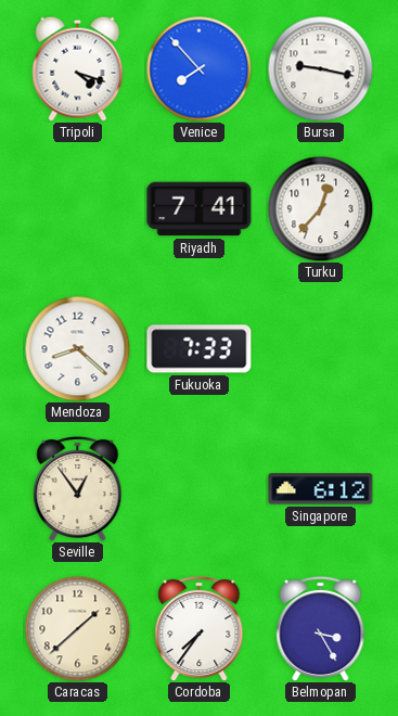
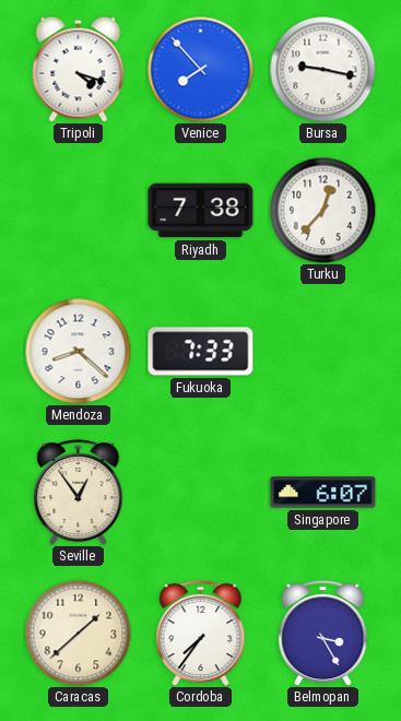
Riyadh: 7:41 -> 7:38
Singapore: 6:12 -> 6:07
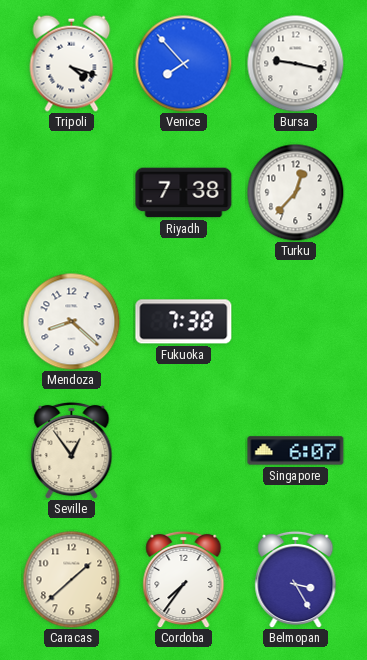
Fukuoka: 7:33 -> 7:38
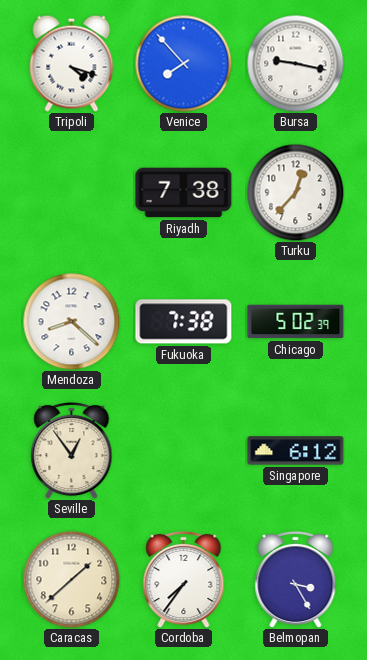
Chicago: none -> 5:02
Singapore: 6:07 -> 6:12
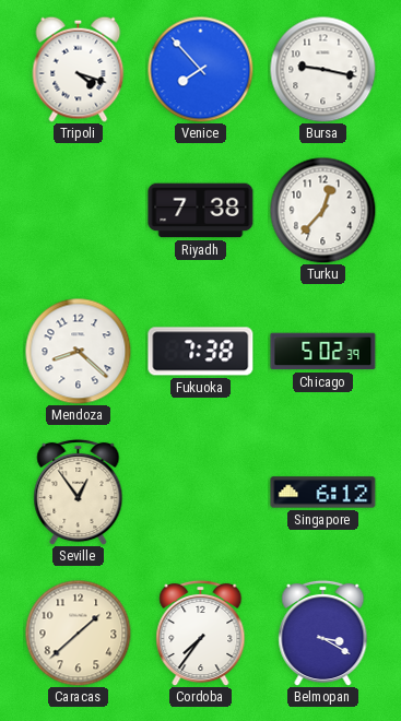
Belmopan: 3:25 -> 3:20
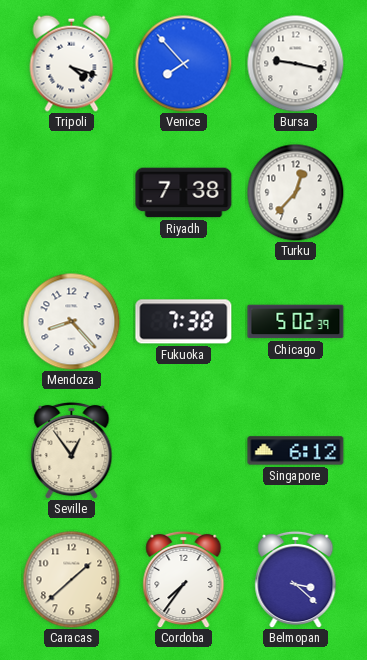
Mendoza: 8:22 -> 8:23
Belmopan: 3:20 -> 3:22
